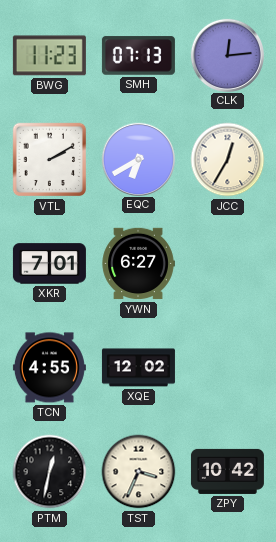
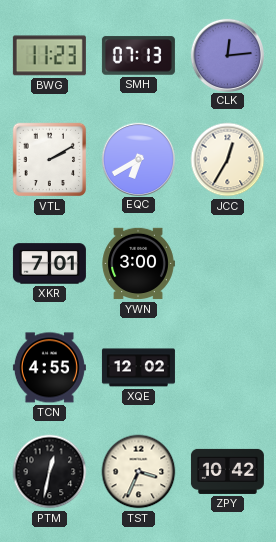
YWN: 6:27 -> 3:00
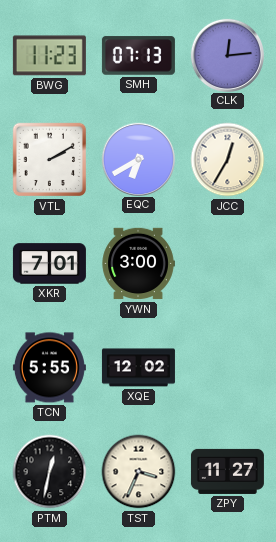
TCN: 4:55 -> 5:55
ZPY: 10:42 -> 11:27
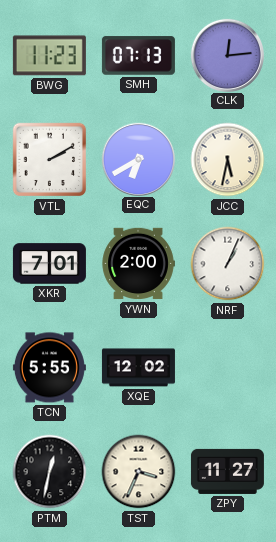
JCC: 12:35 -> 5:32
YWN: 3:00 -> 2:00
NRF: none -> 1:04
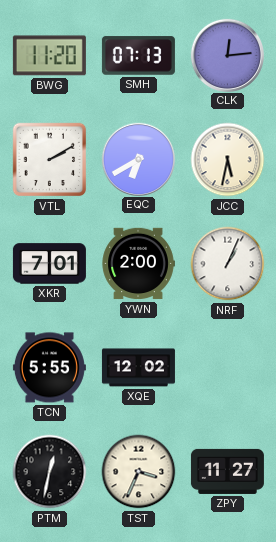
BWG: 11:23 -> 11:20
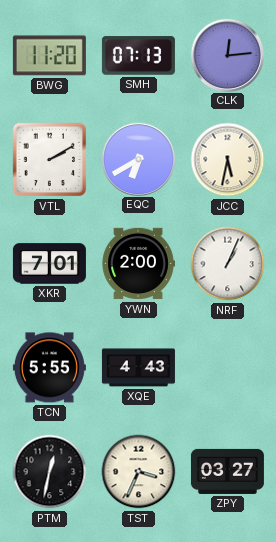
XQE: 12:02 -> 4:43
ZPY: 11:27 -> 03:27
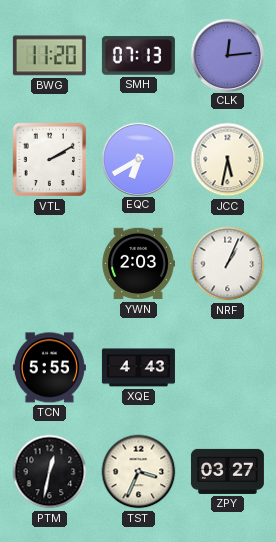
XKR: 7:01 -> none
YWN: 2:00 -> 2:03
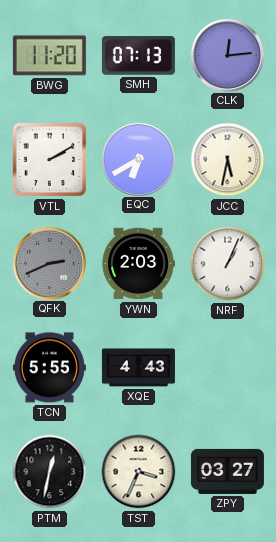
QFK: none -> 2:41
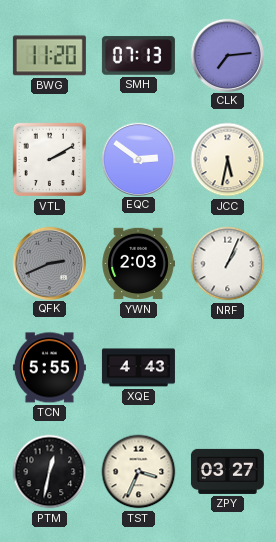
CLK: 12:14 -> 7:14
EQC: 6:40 -> 2:51
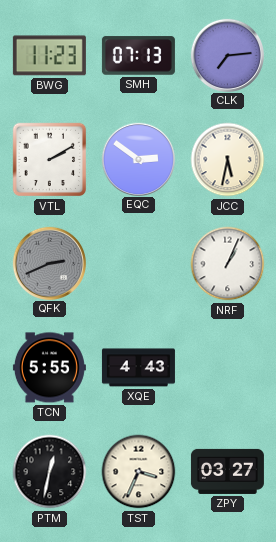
BWG: 11:20 -> 11:23
YWN: 2:03 -> none
